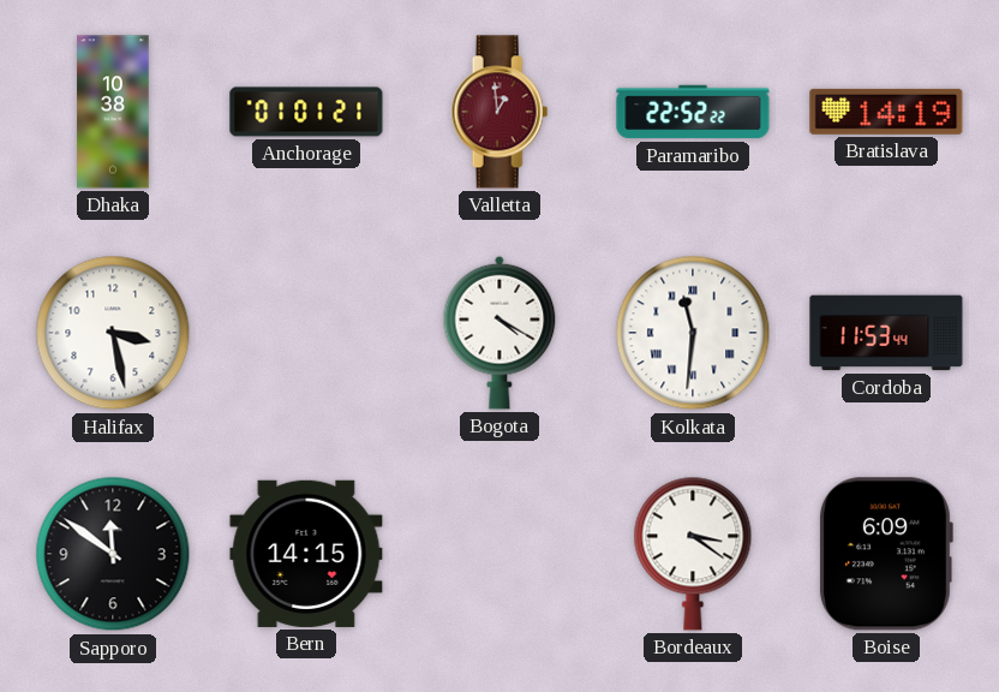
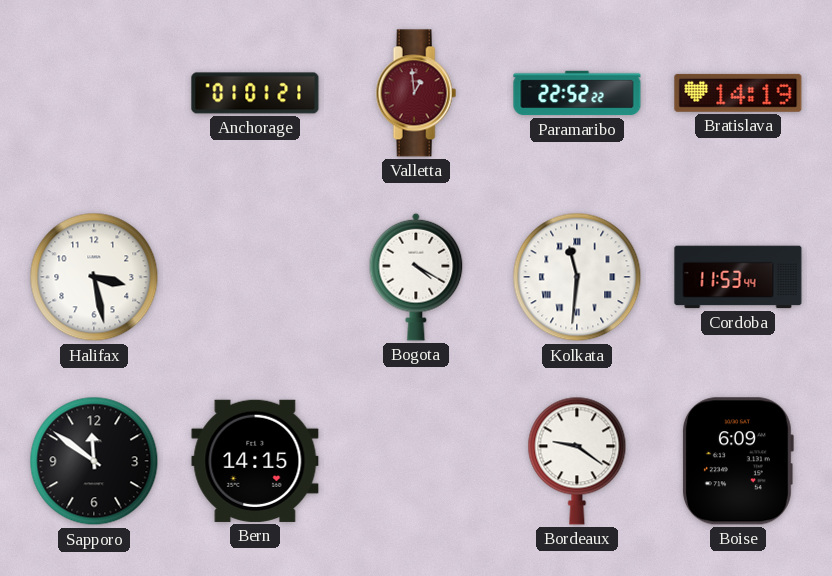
Dhaka: 10:38 -> none
Bordeaux: 3:21 -> 9:21
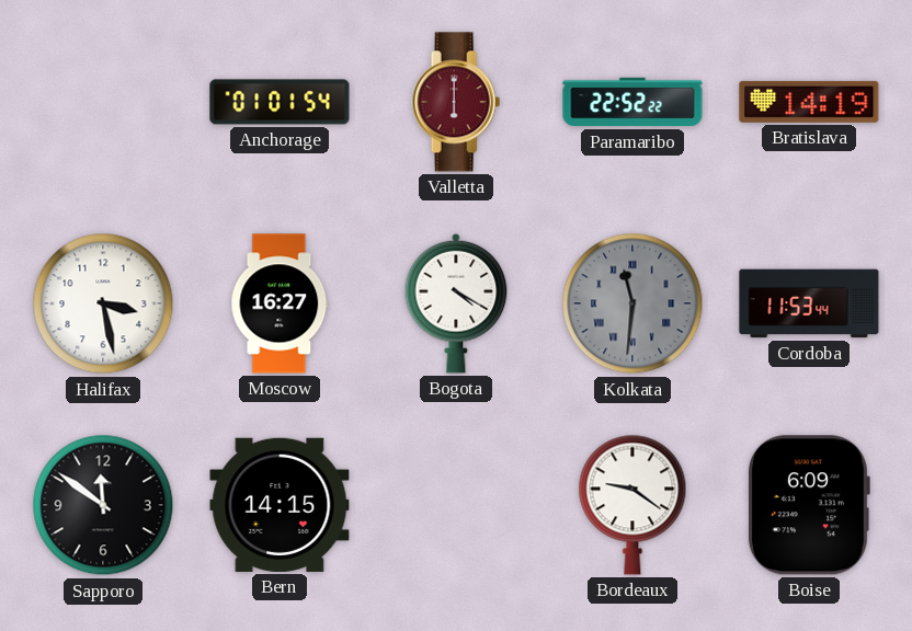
Anchorage: 01:01:21 -> 01:01:54
Valletta: 12:59 -> 6:00
Moscow: none -> 16:27
Kolkata dial: white -> grey
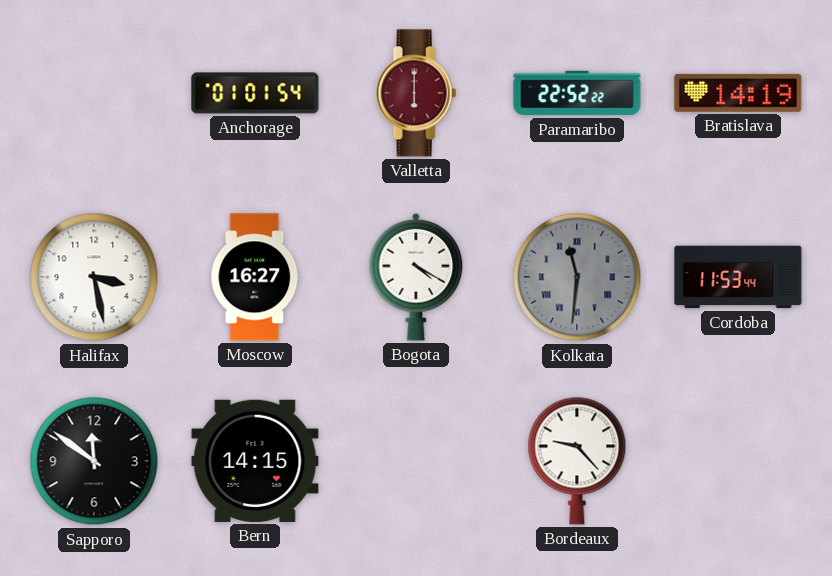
Bordeaux: 9:21 -> 9:23
Boise: 6:09 -> none
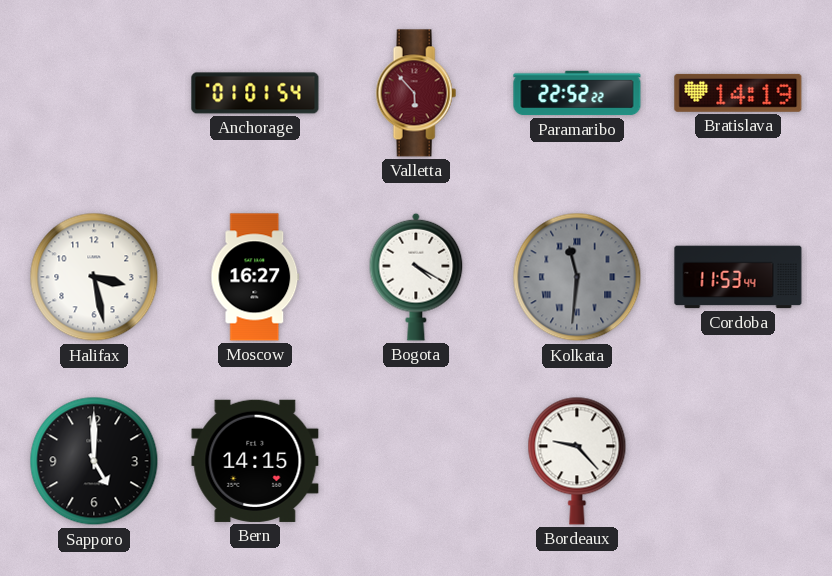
Valletta: 6:00 -> 5:53
Sapporo: 11:51 -> 5:00
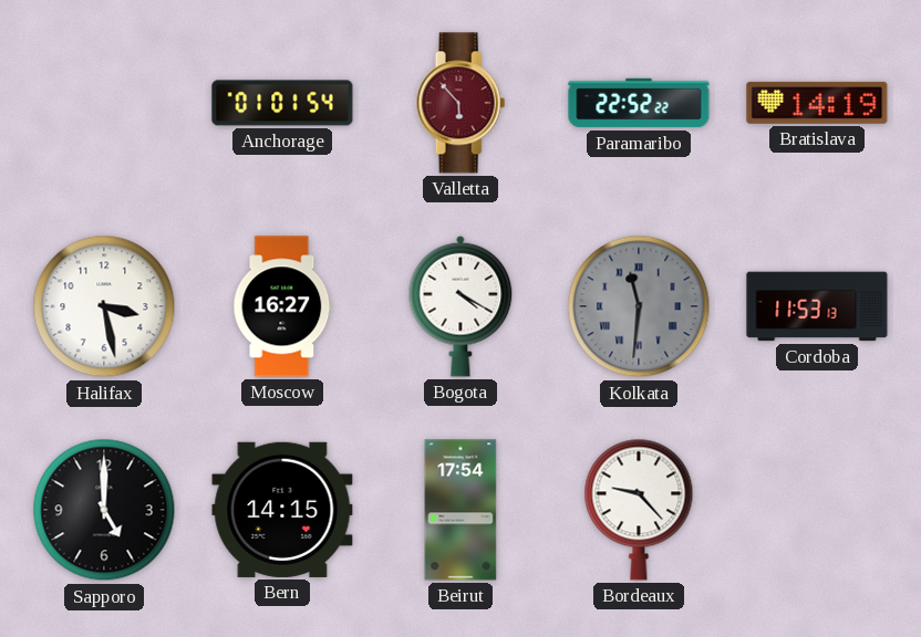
Cordoba: 11:53:44 -> 11:53:13
Beirut: none -> 17:54
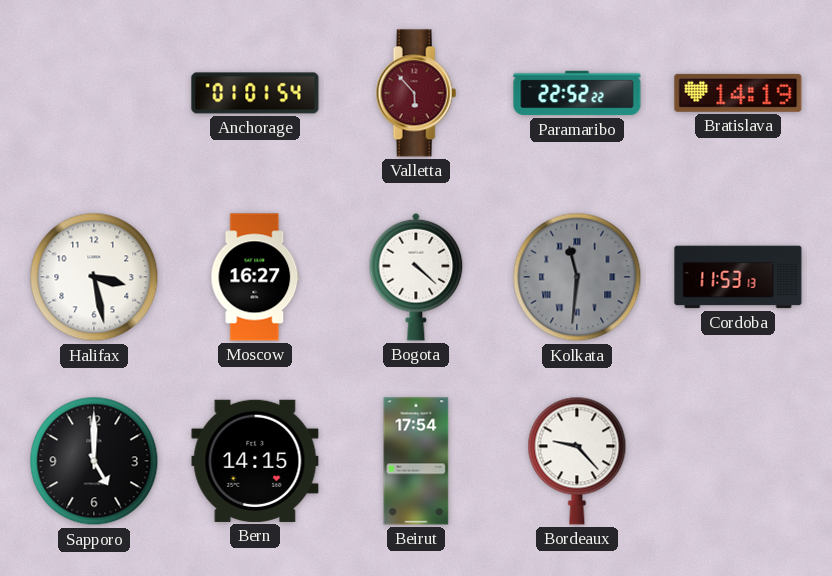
Bogota: 4:20 -> 4:22
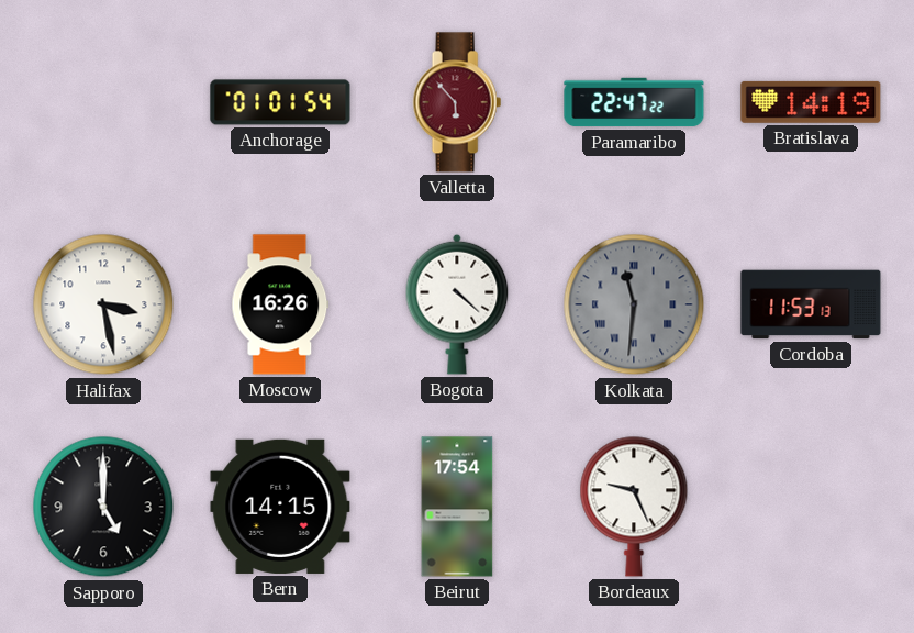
Paramaribo: 22:52 -> 22:47
Moscow: 16:27 -> 16:26
Bordeaux: 9:23 -> 9:26
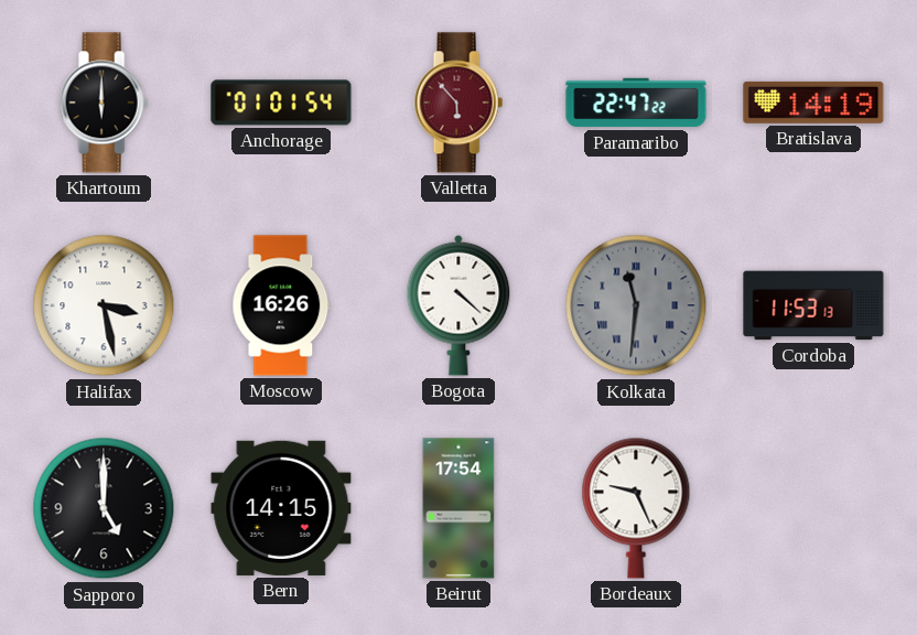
Khartoum: none -> 6:00
